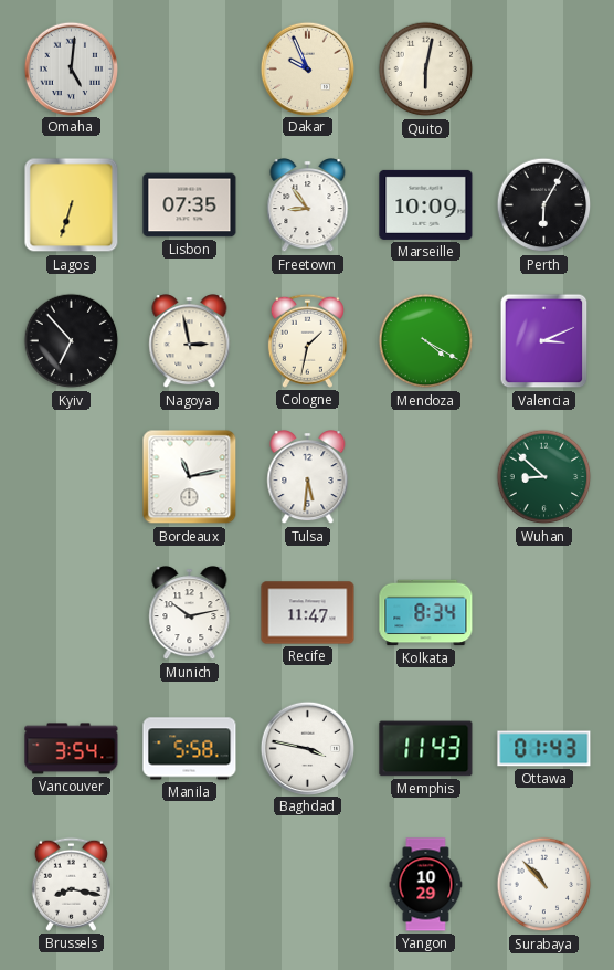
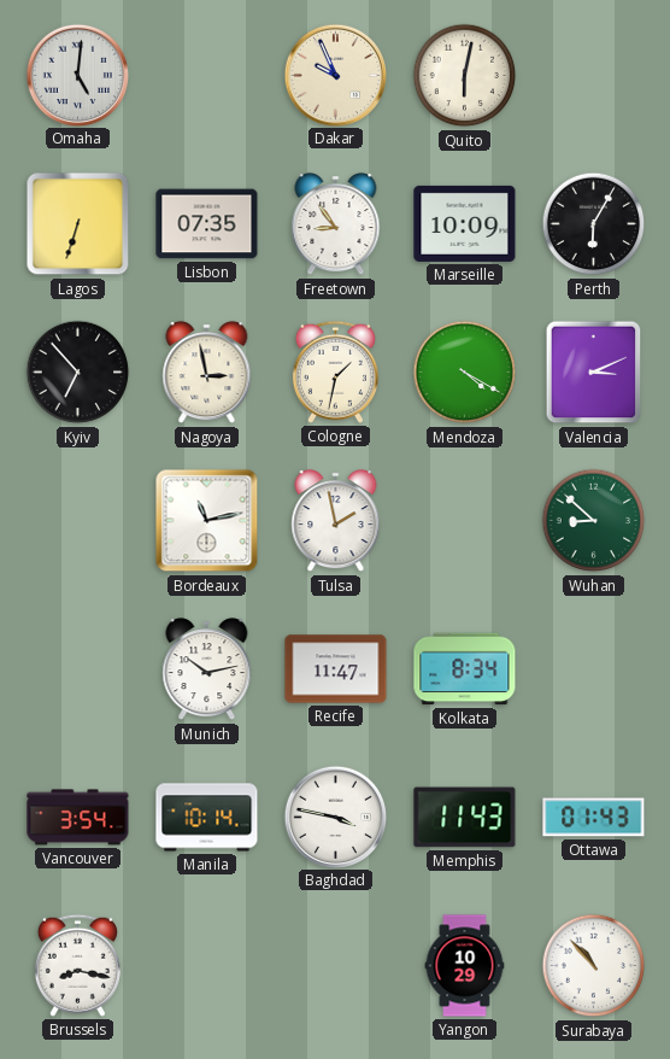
Tulsa: 5:31 -> 1:58
Manila: 5:58 -> 10:14
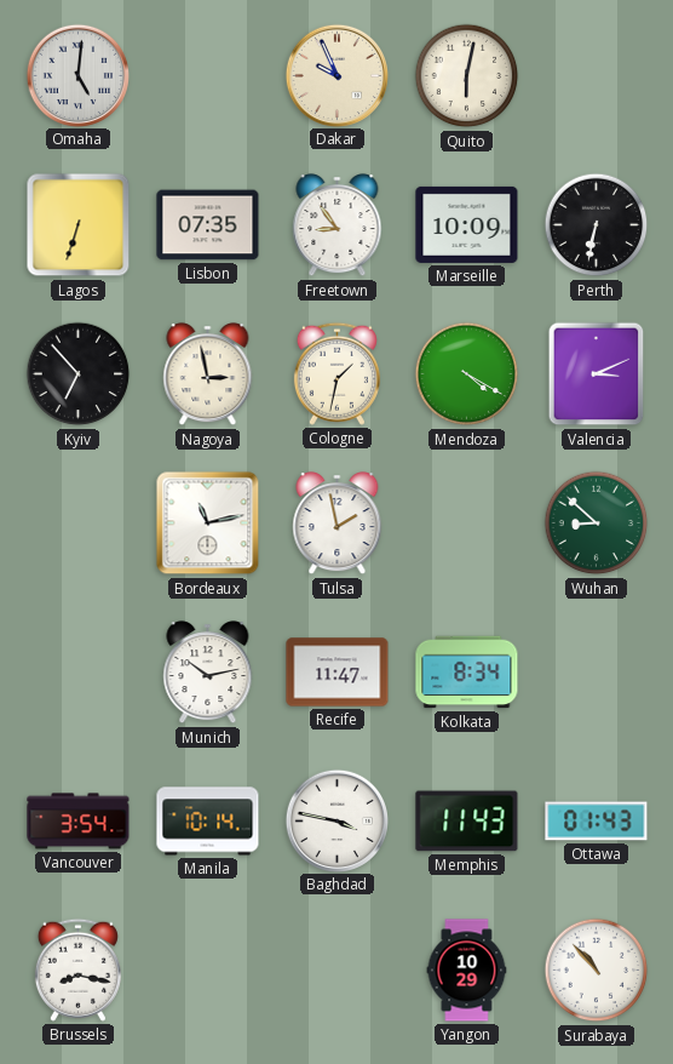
Perth: 6:05 -> 6:32
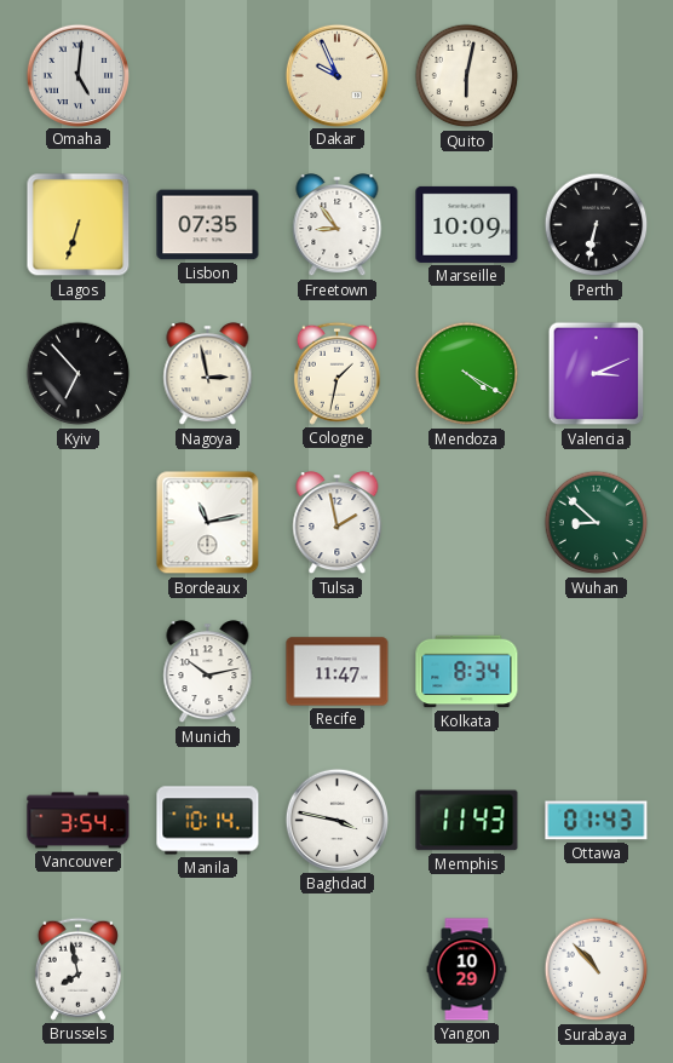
Brussels: 8:17 -> 7:58
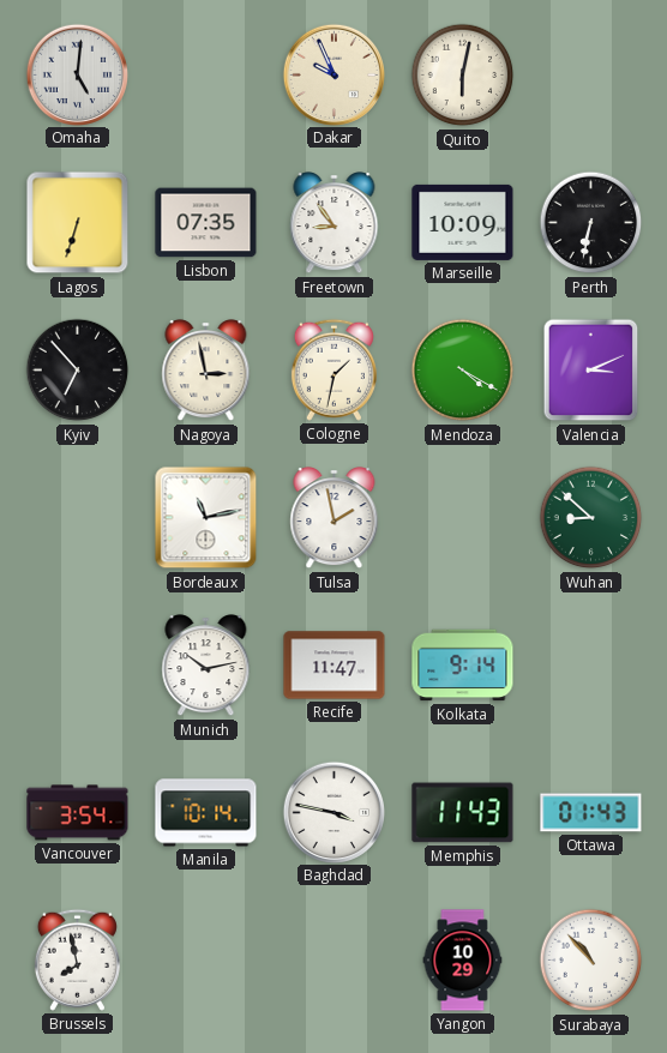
Kolkata: 8:34 -> 9:14
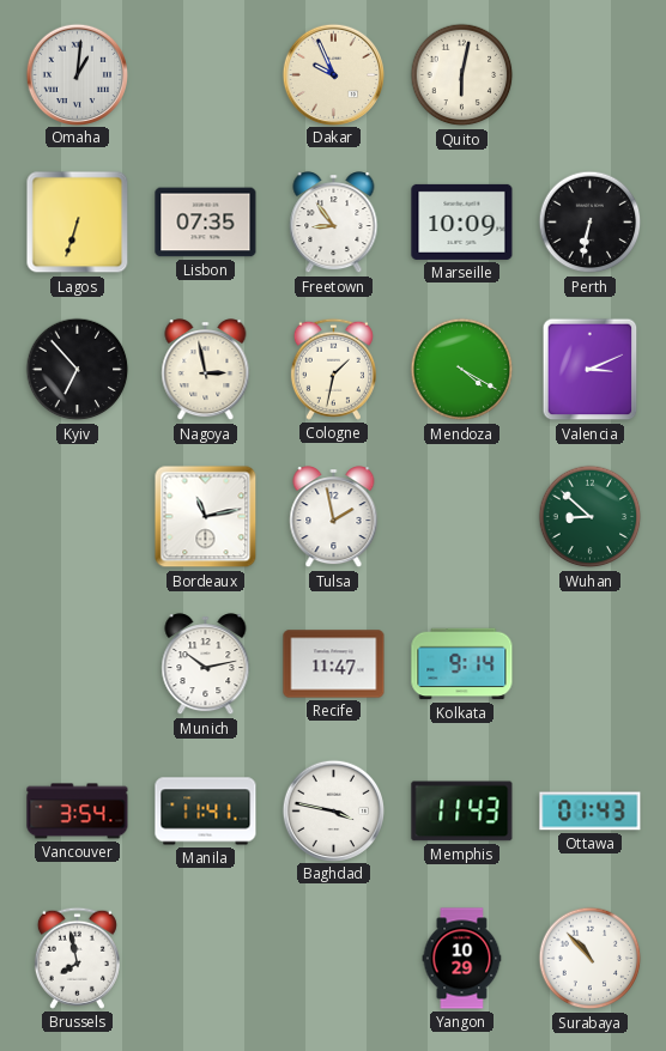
Omaha: 5:01 -> 1:01
Manila: 10:14 -> 11:41
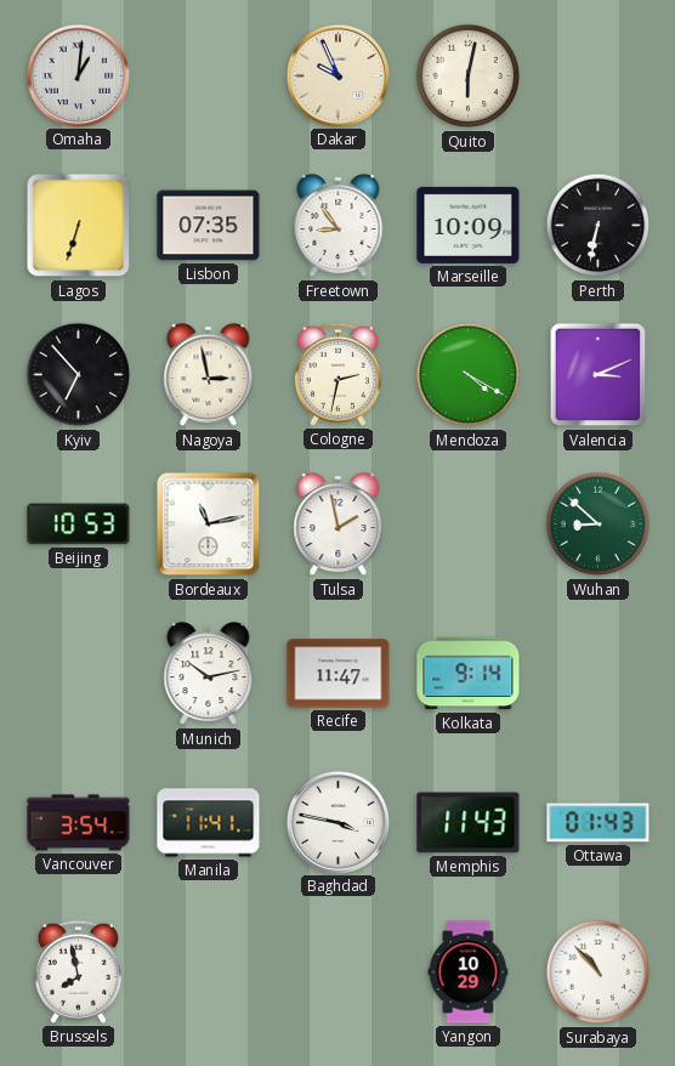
Cologne: 1:32 -> 2:32
Beijing: none -> 10:53
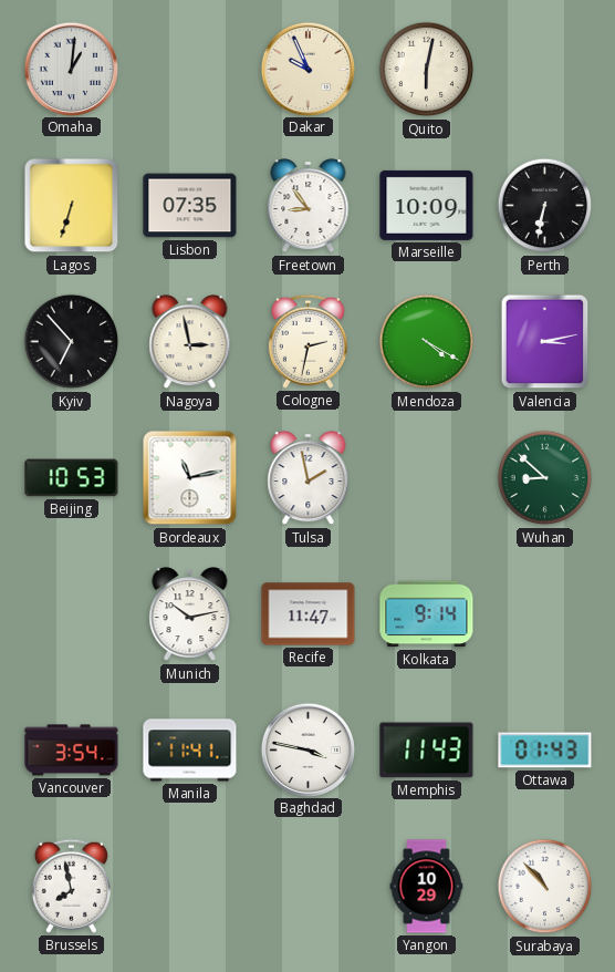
Valencia: 3:11 -> 3:13
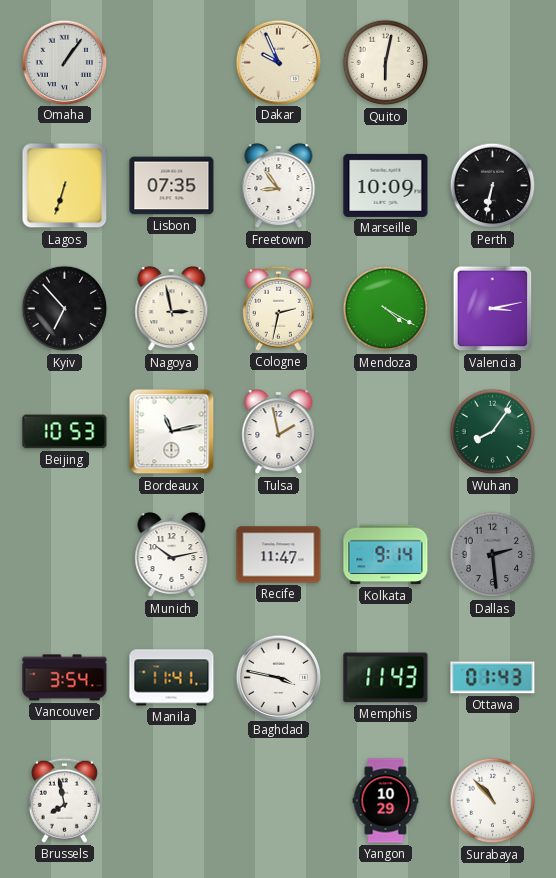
Omaha: 1:01 -> 1:06
Wuhan: 8:52 -> 8:06
Dallas: none -> 2:29
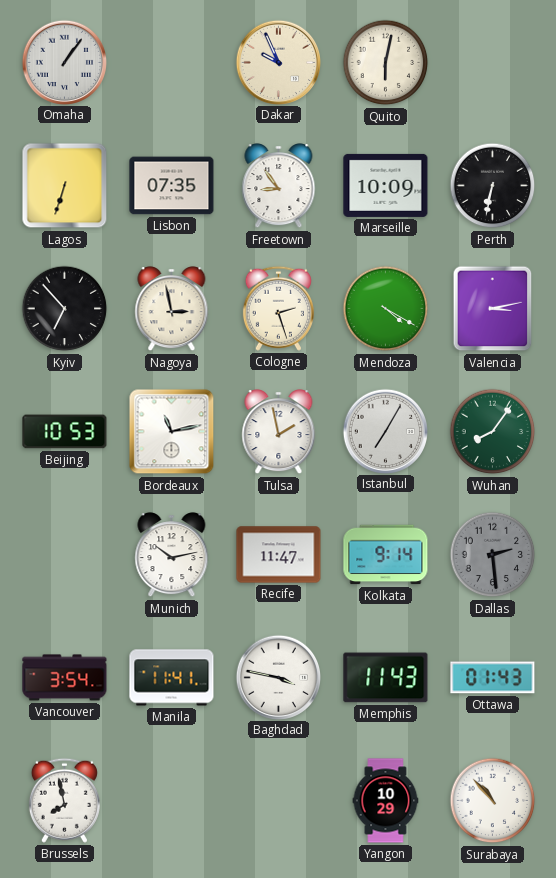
Cologne: 2:32 -> 2:27
Istanbul: none -> 7:05
